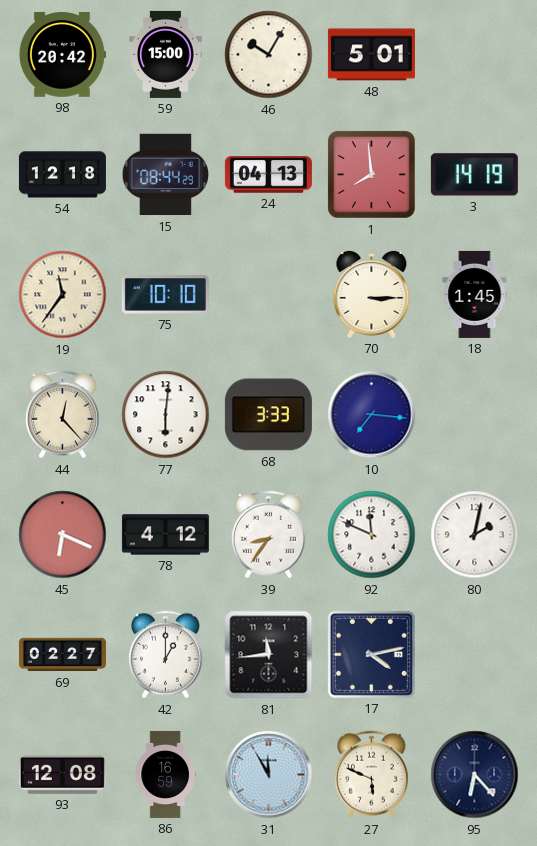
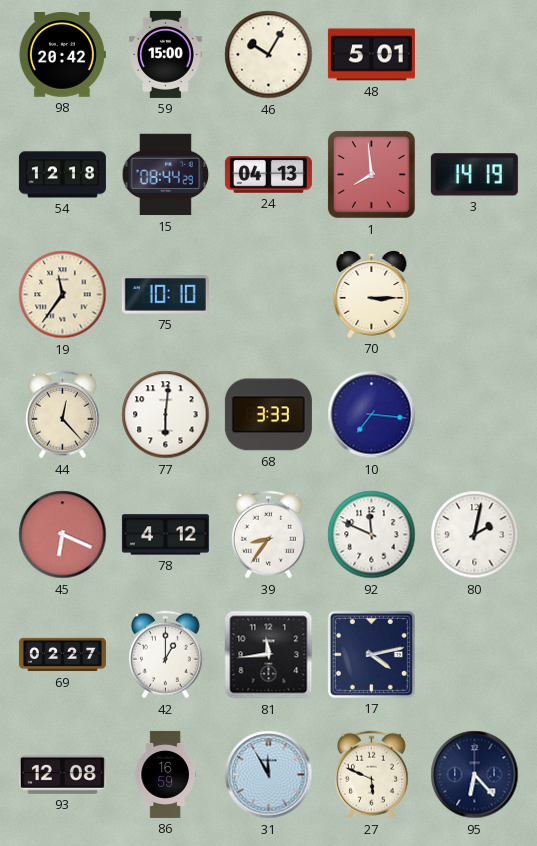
18: 1:45 -> none
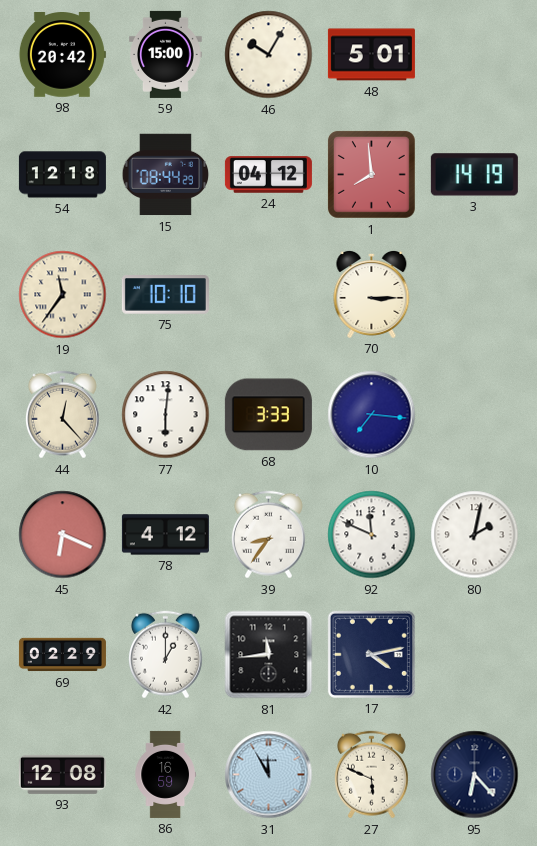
24: 04:13 -> 04:12
69: 02:27 -> 02:29
